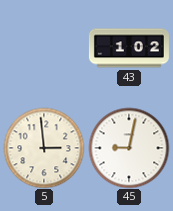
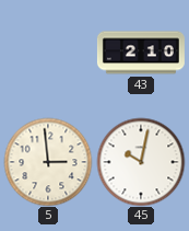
43: 1:02 -> 2:10
45: 9:02 -> 10:02
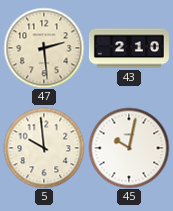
47: none -> 2:29
5: 2:59 -> 9:59
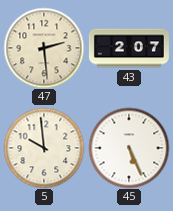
43: 2:10 -> 2:07
45: 10:02 -> 5:26
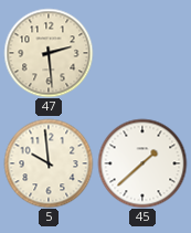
43: 2:07 -> none
45: 5:26 -> 1:38
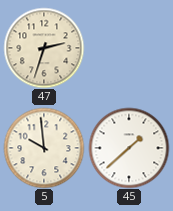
47: 2:29 -> 2:33
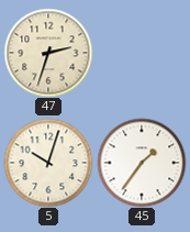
5: 9:59 -> 10:03
45: 1:38 -> 1:36
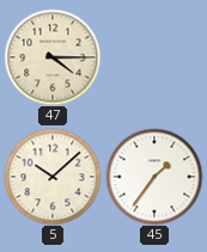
47: 2:33 -> 4:15
5: 10:03 -> 10:08
